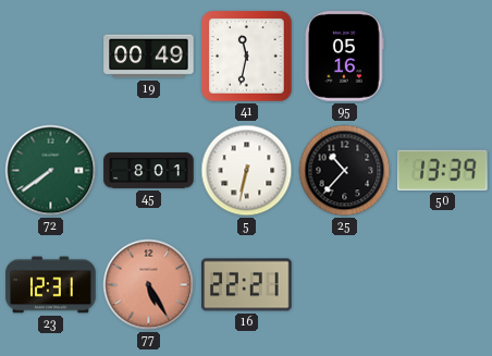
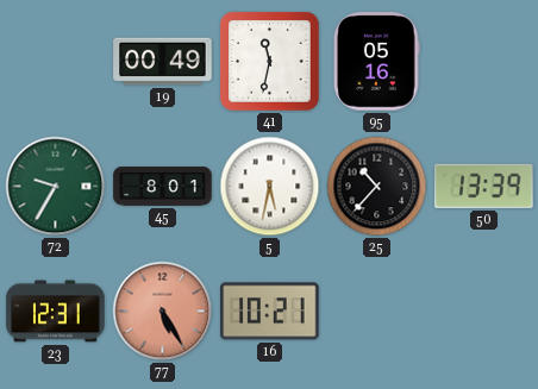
72: 7:39 -> 9:35
5: 6:32 -> 5:32
16: 22:21 -> 10:21
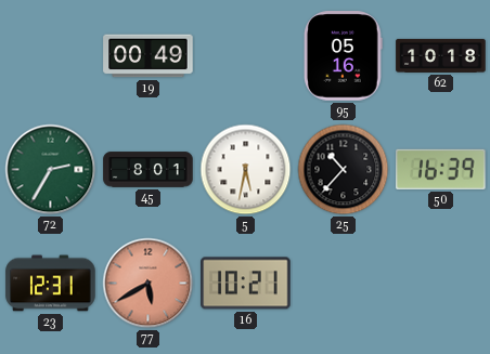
41: 11:32 -> none
62: none -> 10:18
72: 9:35 -> 2:35
50: 13:39 -> 16:39
77: 5:25 -> 5:40
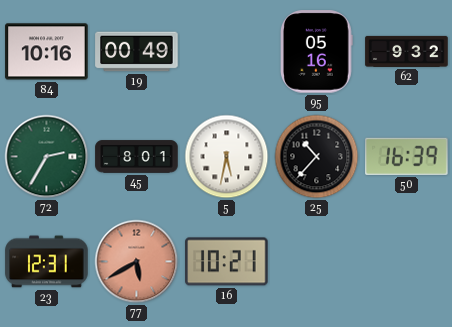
84: none -> 10:16
62: 10:18 -> 9:32
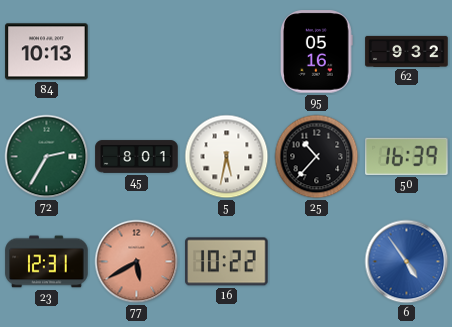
84: 10:16 -> 10:13
19: 00:49 -> none
16: 10:21 -> 10:22
6: none -> 4:54
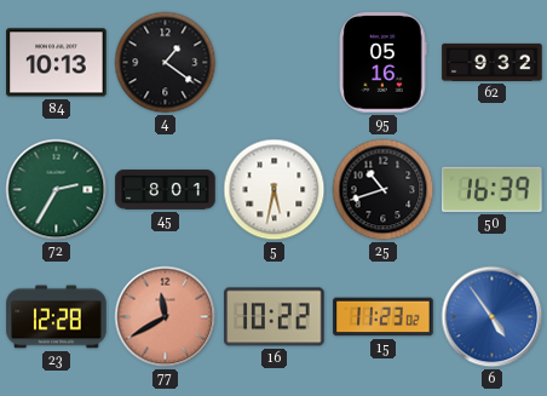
4: none -> 1:21
25: 10:37 -> 10:42
23: 12:31 -> 12:28
77: 5:40 -> 11:40
15: none -> 11:23
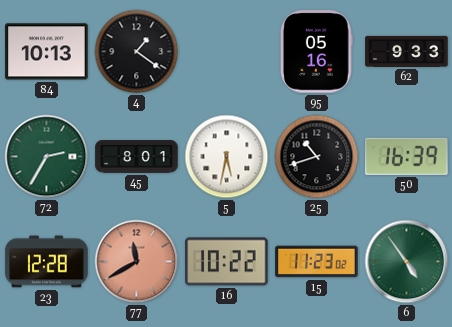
62: 9:32 -> 9:33
6 dial: blue -> green
